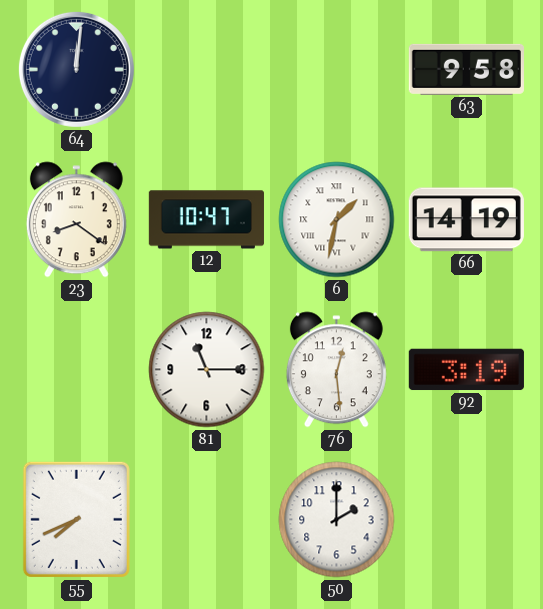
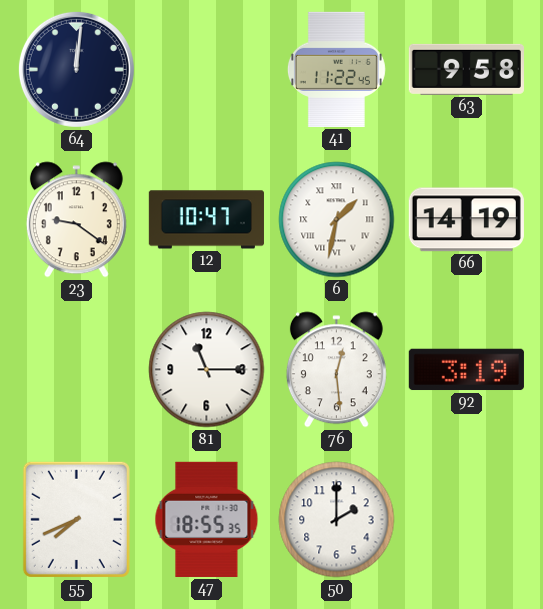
41: none -> 11:22
23: 8:21 -> 9:21
47: none -> 18:55
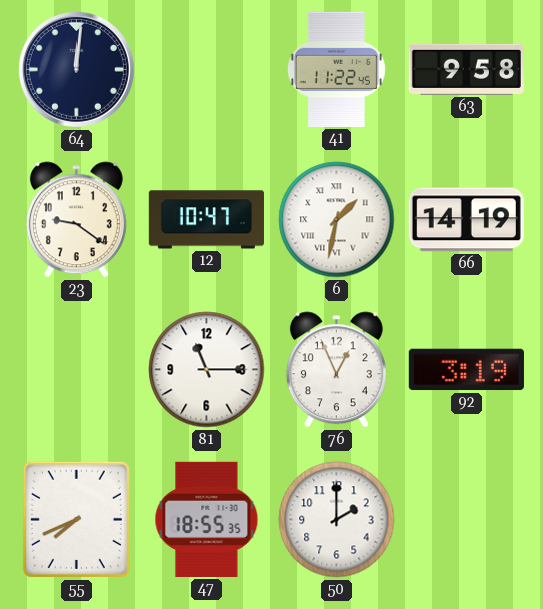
76: 12:29 -> 12:56
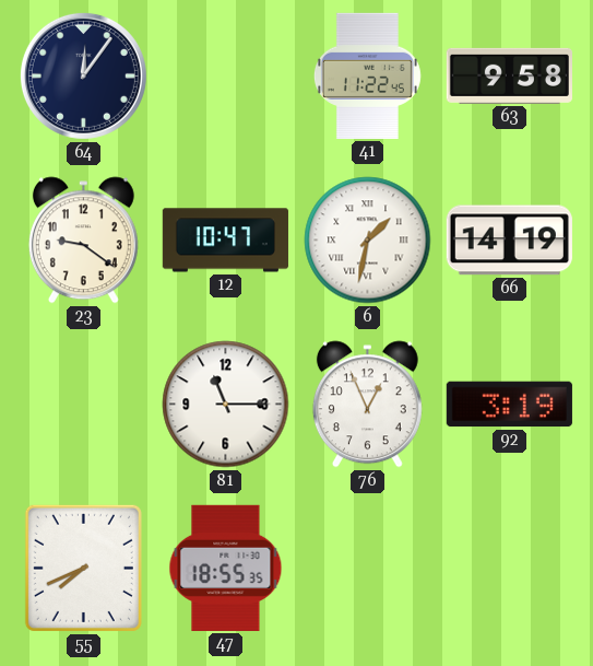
64: 12:01 -> 12:06
50: 2:00 -> none
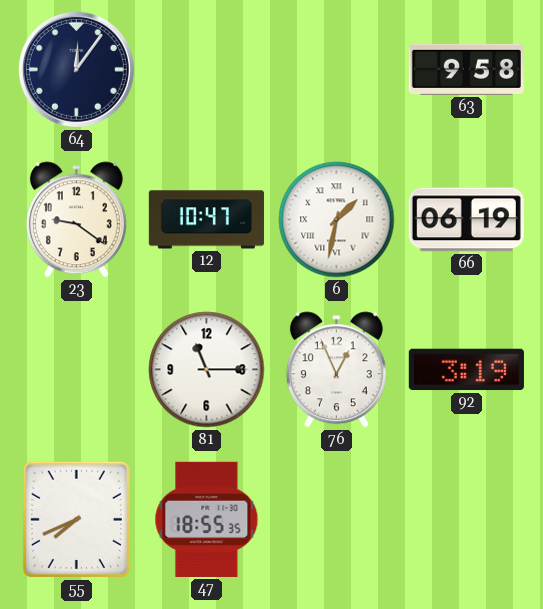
41: 11:22 -> none
66: 14:19 -> 06:19
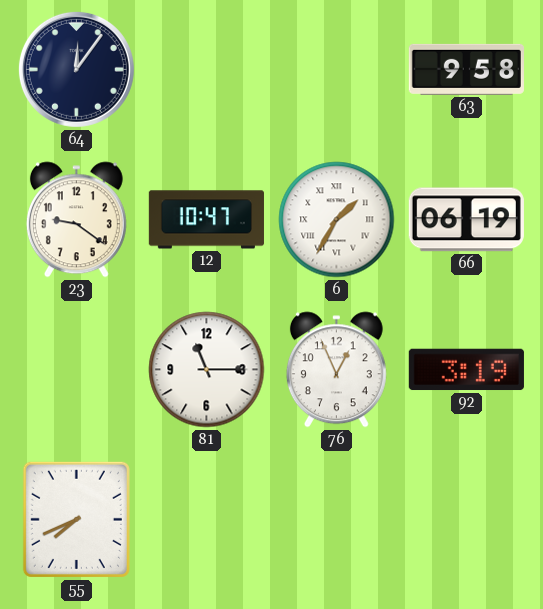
6: 1:32 -> 1:35
47: 18:55 -> none
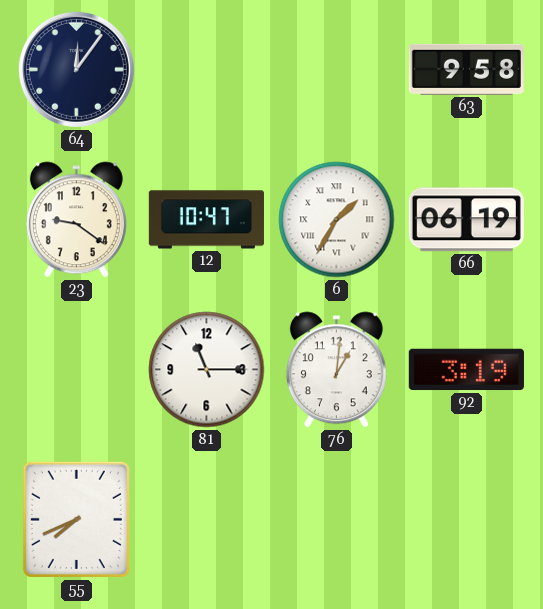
76: 12:56 -> 1:01
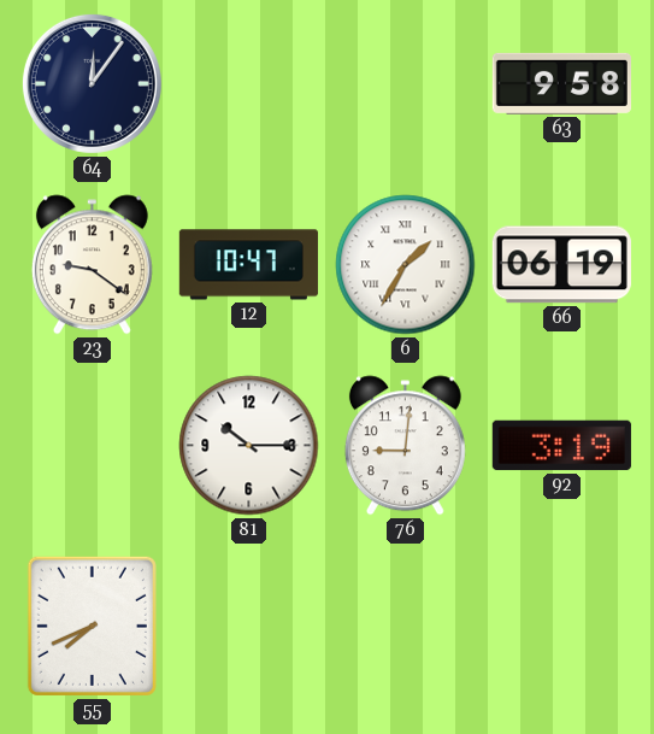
81: 11:15 -> 10:15
76: 1:01 -> 9:01
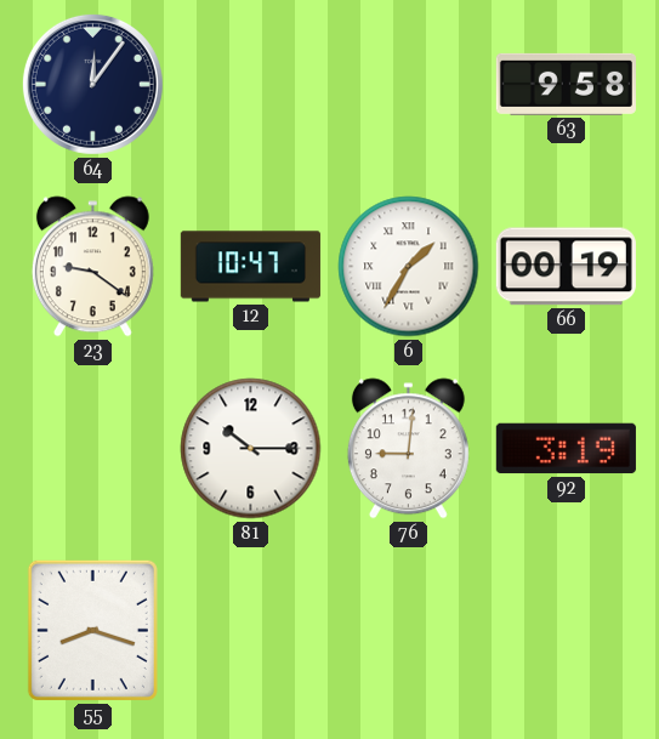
66: 06:19 -> 00:19
55: 7:41 -> 8:18
